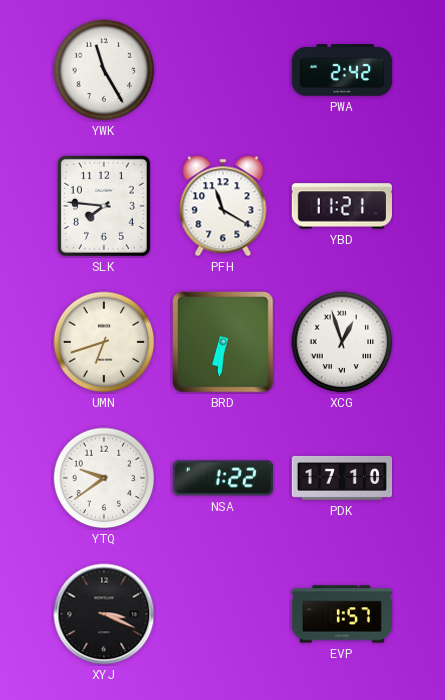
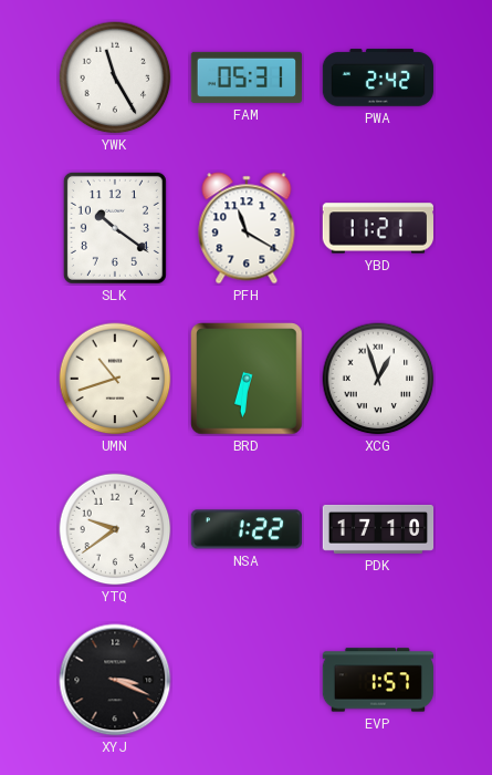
FAM: none -> 05:31
SLK: 7:46 -> 10:21
UMN: 6:42 -> 10:42
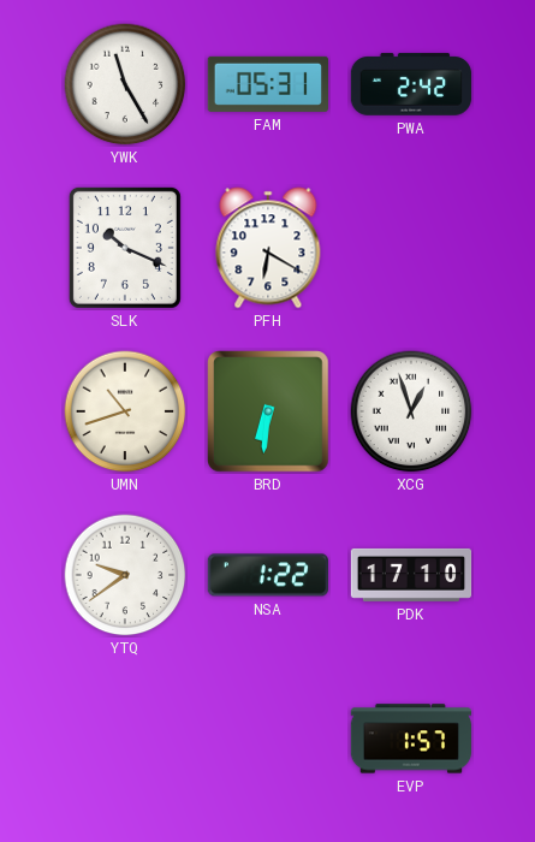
SLK: 10:21 -> 10:19
PFH: 11:20 -> 6:20
YBD: 11:21 -> none
XYJ: 3:19 -> none
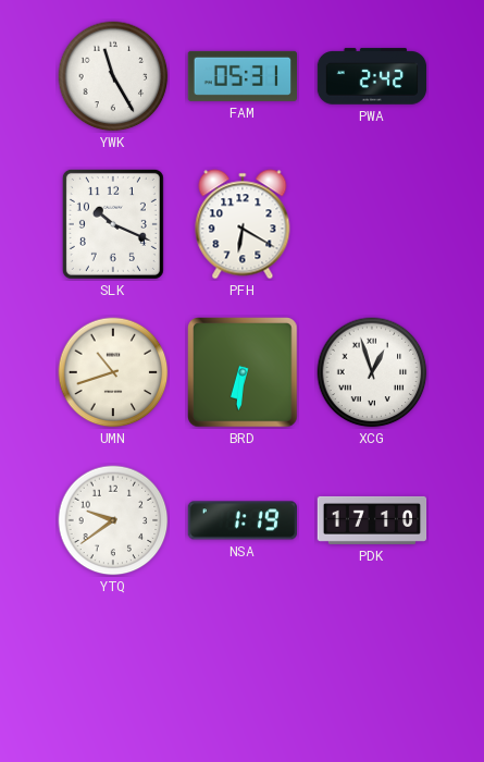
NSA: 1:22 -> 1:19
EVP: 1:57 -> none
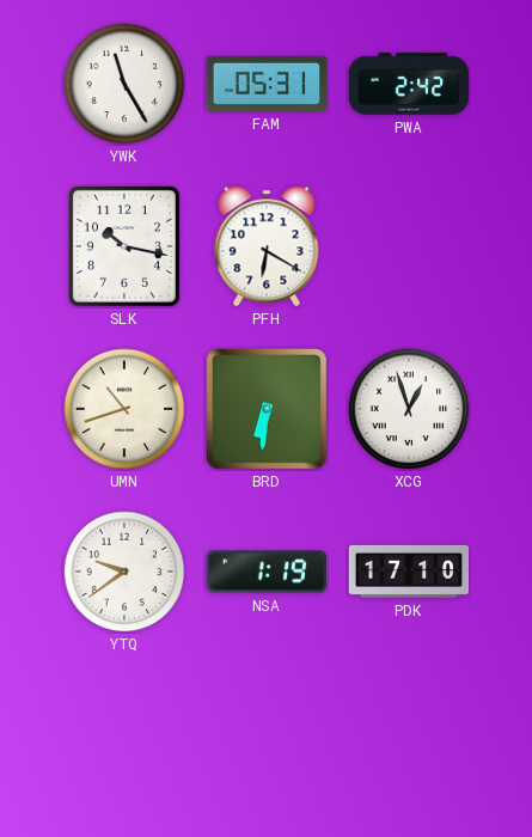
SLK: 10:19 -> 10:17
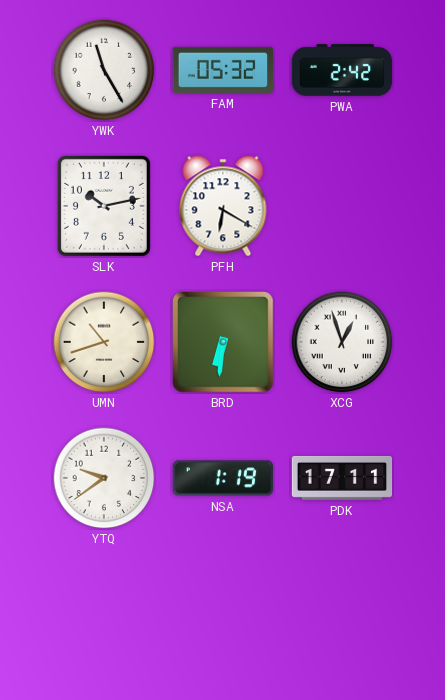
FAM: 05:31 -> 05:32
SLK: 10:17 -> 10:13
PDK: 17:10 -> 17:11
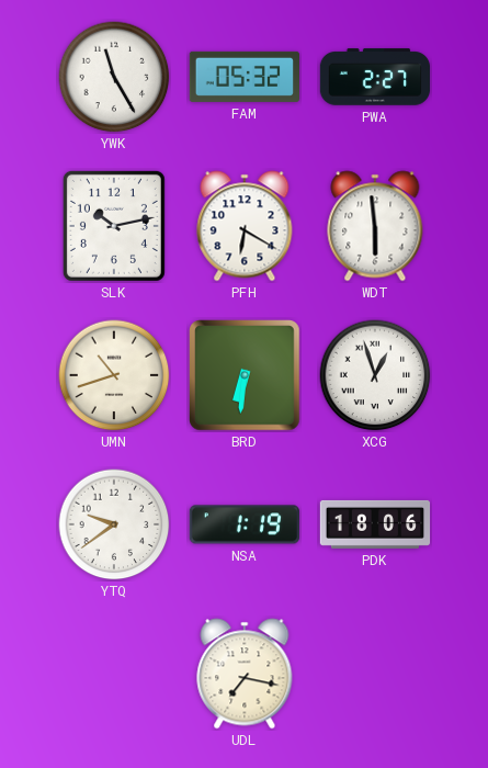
PWA: 2:42 -> 2:27
WDT: none -> 5:59
PDK: 17:11 -> 18:06
UDL: none -> 7:17
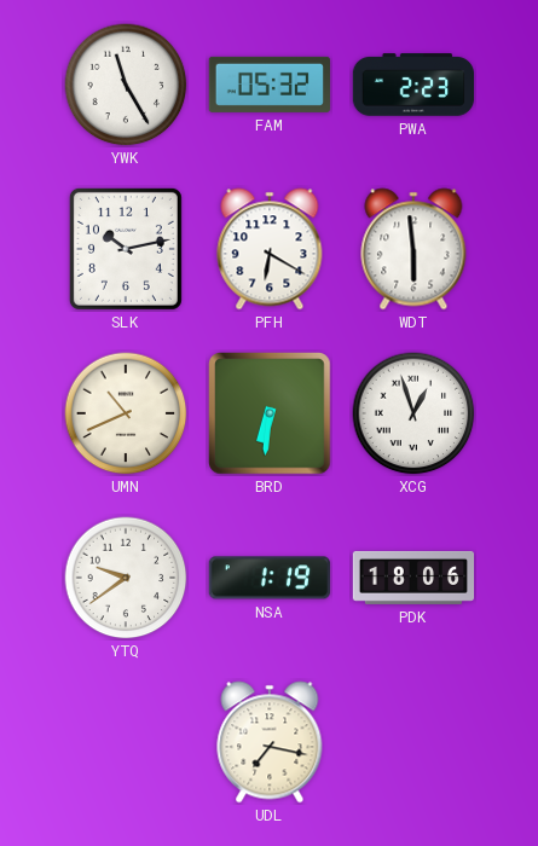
PWA: 2:27 -> 2:23
UMN: 10:42 -> 10:41
